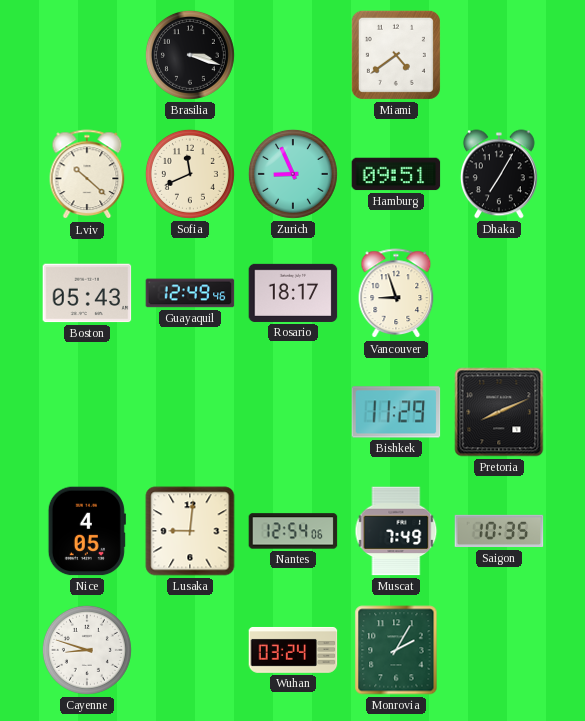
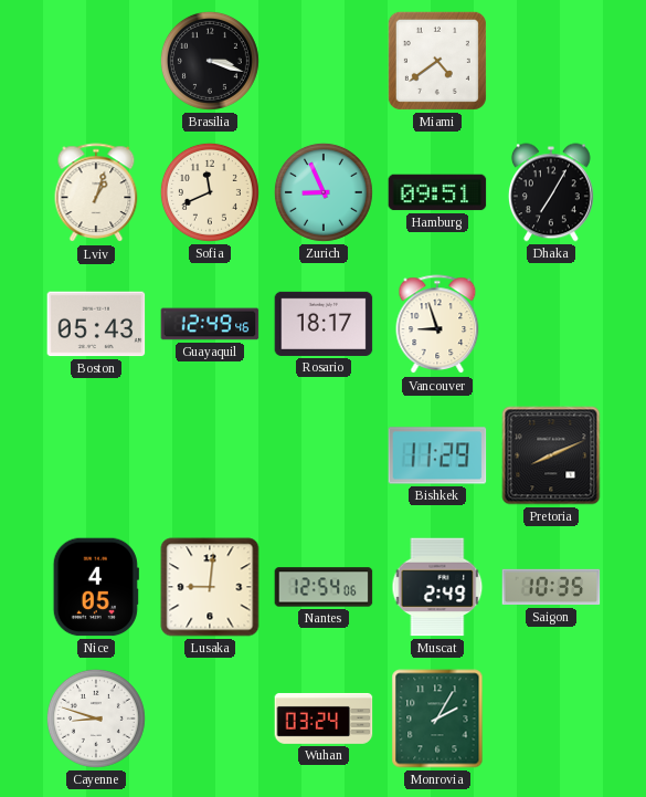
Lviv: 10:22 -> 1:03
Muscat: 7:49 -> 2:49
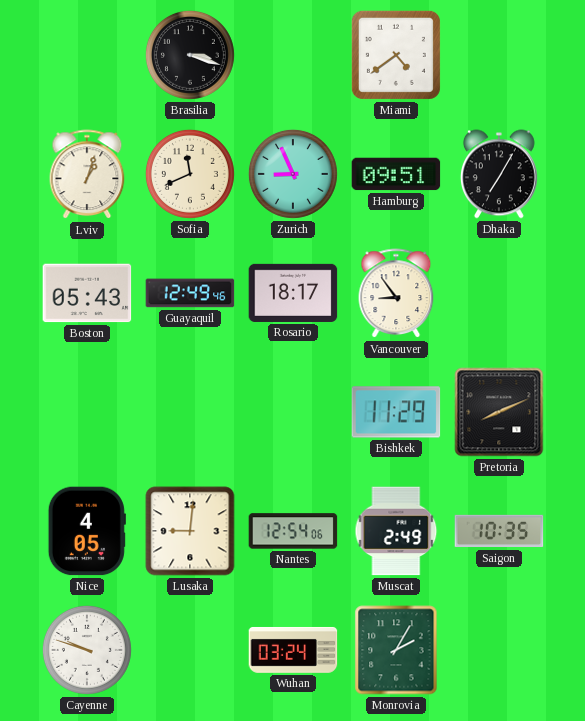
Vancouver: 8:57 -> 8:54
Cayenne: 8:48 -> 9:48
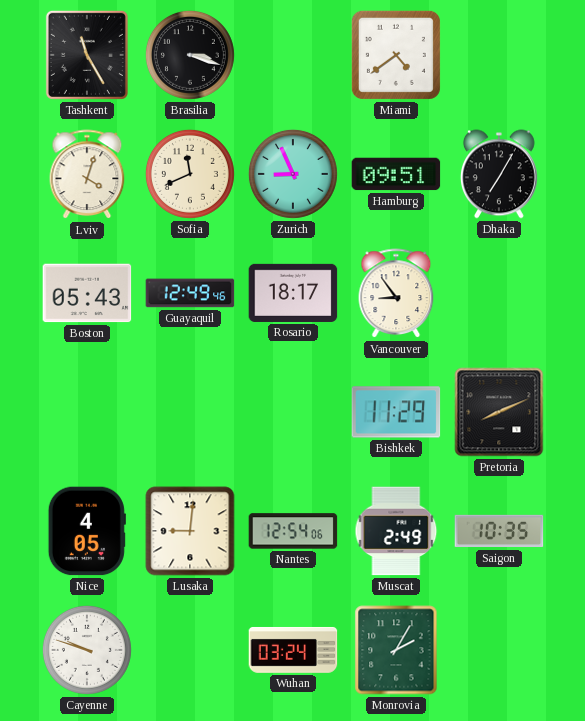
Tashkent: none -> 11:25
Lviv: 1:03 -> 4:03
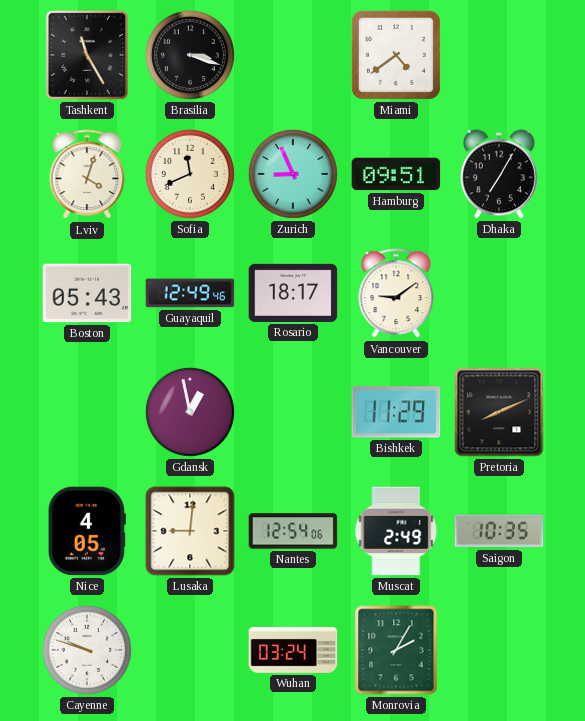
Vancouver: 8:54 -> 9:09
Gdansk: none -> 12:58
